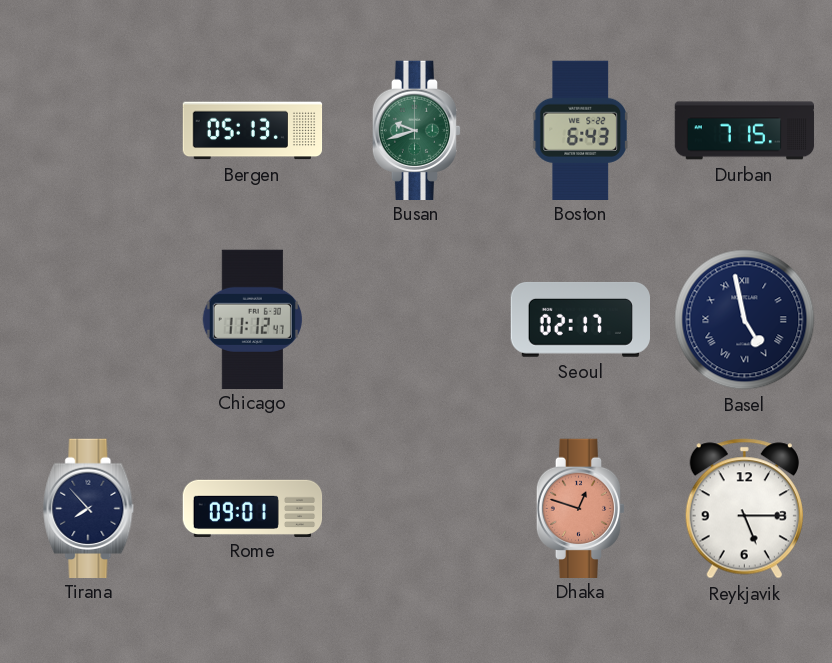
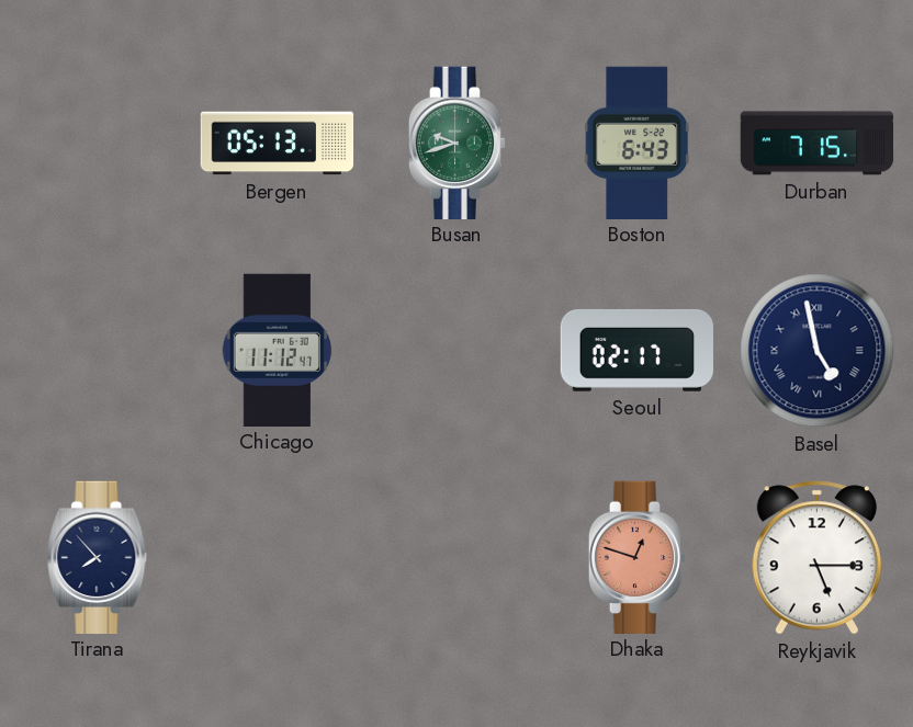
Rome: 09:01 -> none
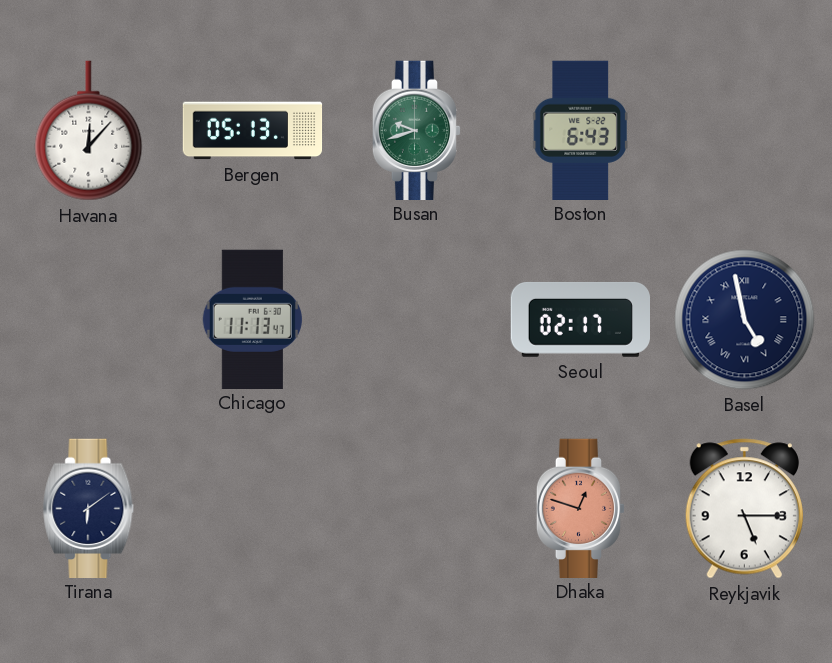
Havana: none -> 12:07
Durban: 7:15 -> none
Chicago: 11:12 -> 11:13
Tirana: 7:53 -> 6:09
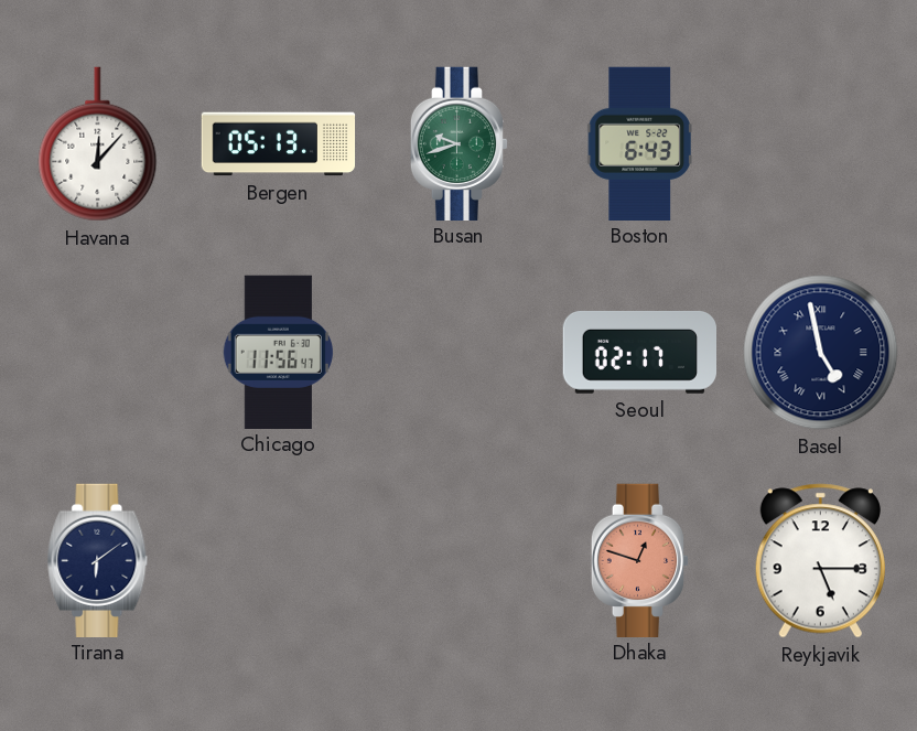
Chicago: 11:13 -> 11:56
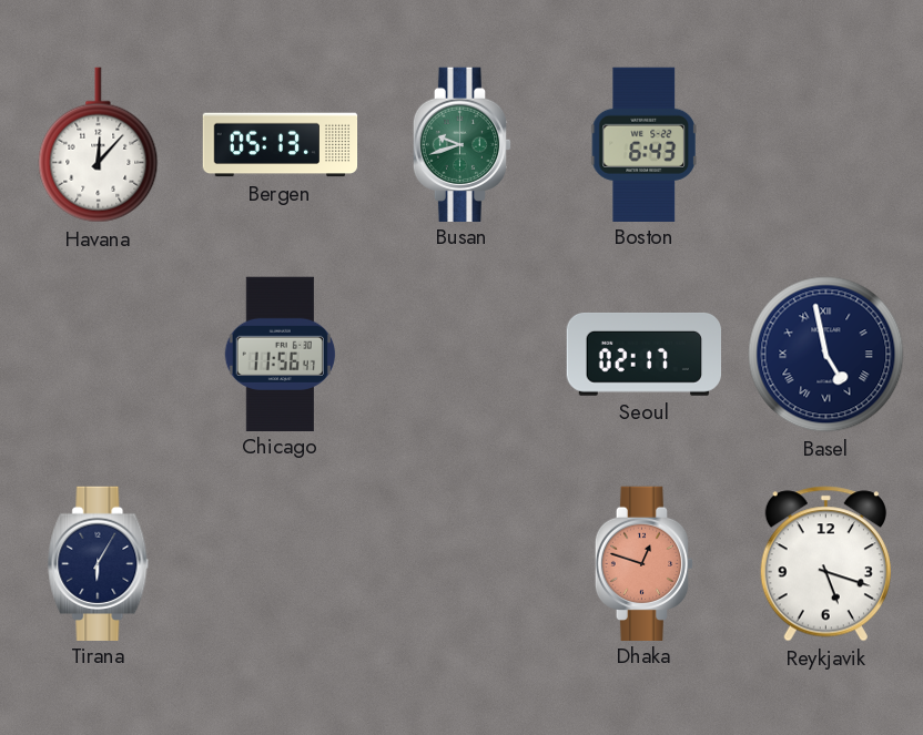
Tirana: 6:09 -> 6:05
Reykjavik: 5:15 -> 5:18
